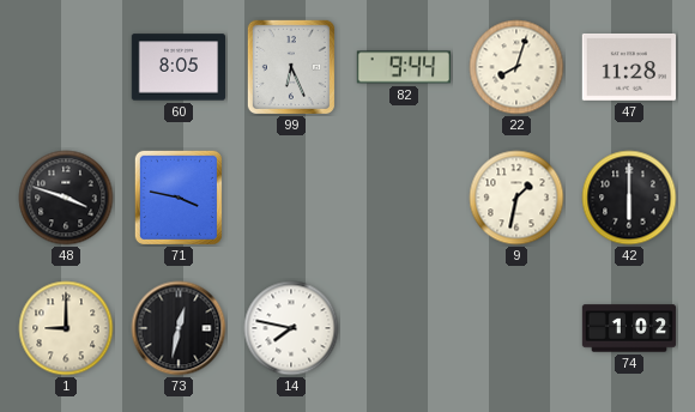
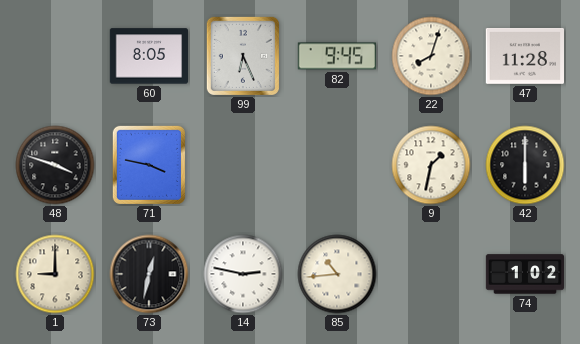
82: 9:44 -> 9:45
14: 7:47 -> 2:47
85: none -> 10:44
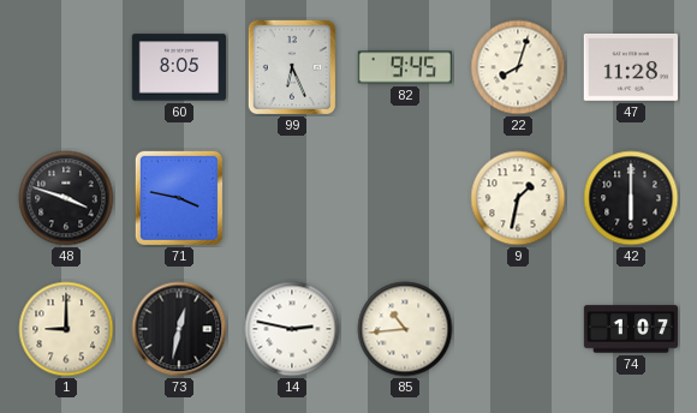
74: 1:02 -> 1:07
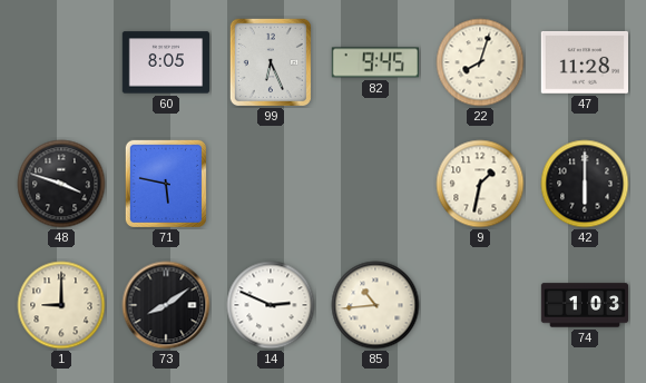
71: 3:47 -> 5:47
73: 12:32 -> 8:09
14: 2:47 -> 2:49
74: 1:07 -> 1:03
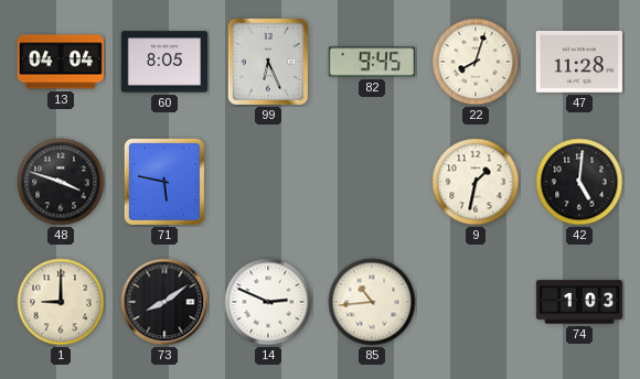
13: none -> 04:04
42: 6:00 -> 5:01
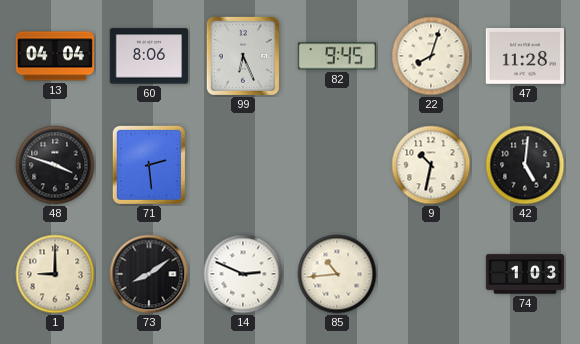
60: 8:05 -> 8:06
71: 5:47 -> 2:29
9: 1:32 -> 10:32
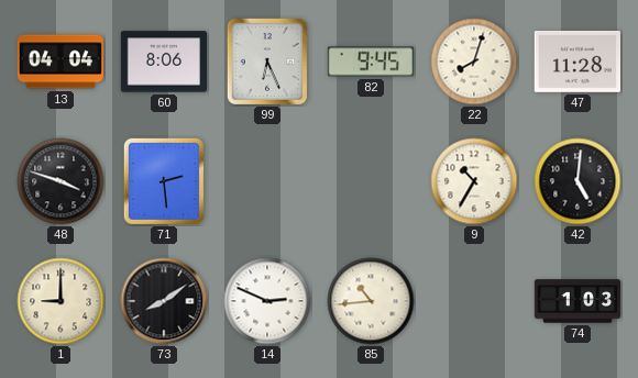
9: 10:32 -> 10:35
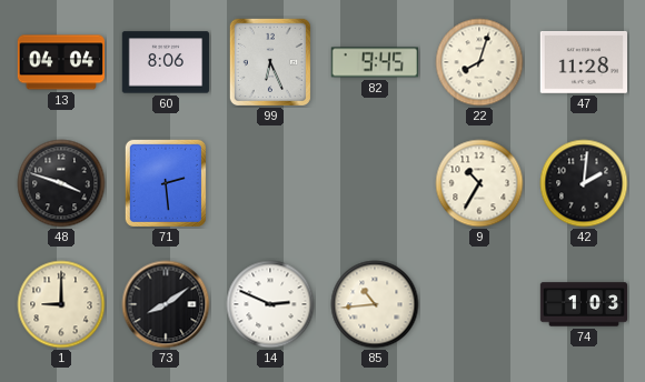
42: 5:01 -> 2:01
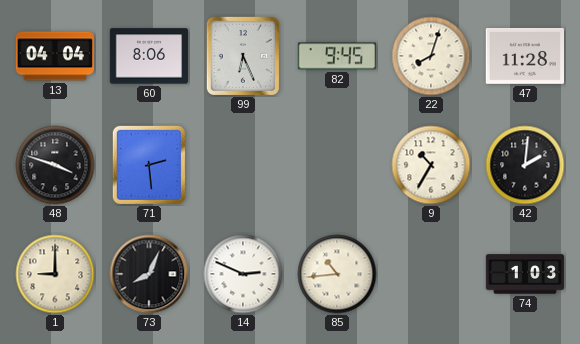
73: 8:09 -> 8:04
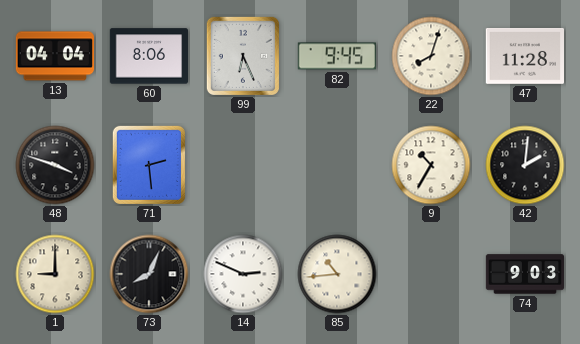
74: 1:03 -> 9:03
